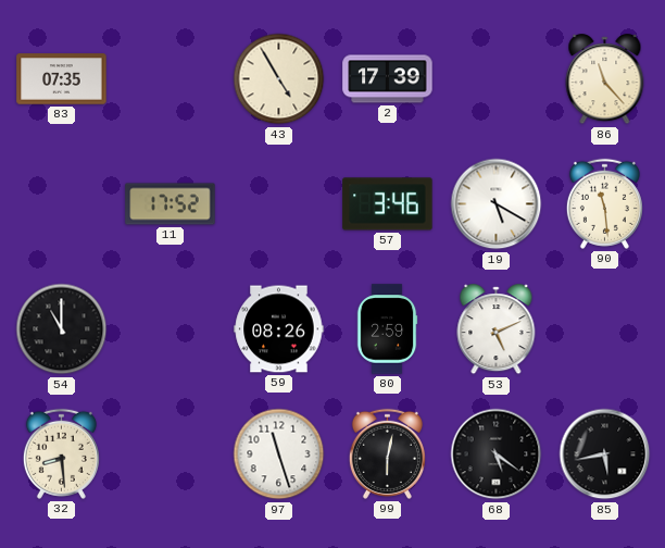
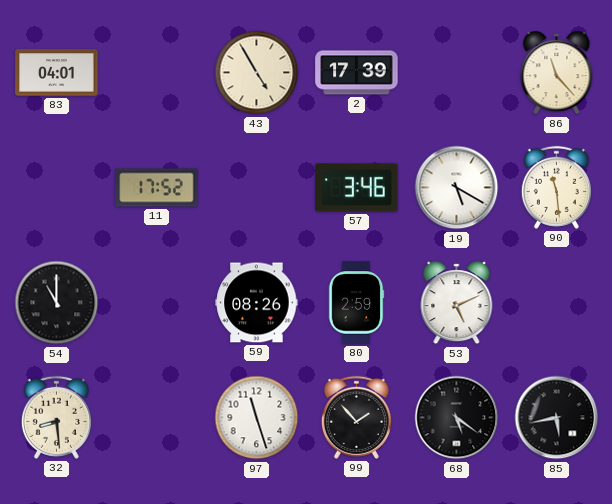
83: 07:35 -> 04:01
99: 6:02 -> 1:53
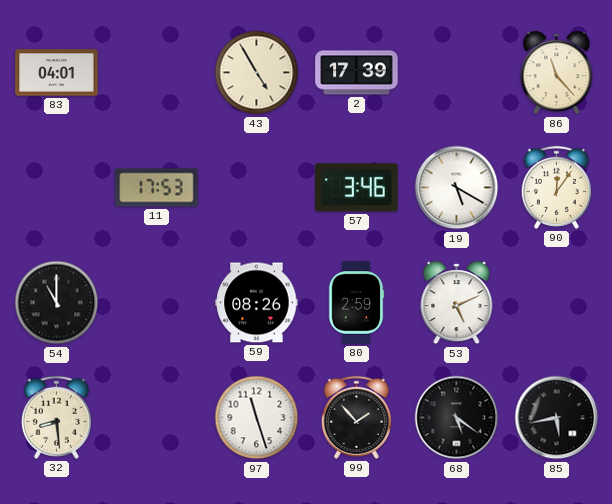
11: 17:52 -> 17:53
90: 11:29 -> 12:06
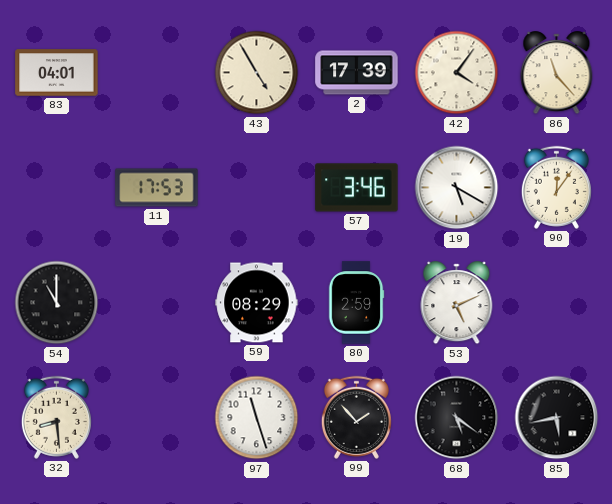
42: none -> 4:06
59: 08:26 -> 08:29
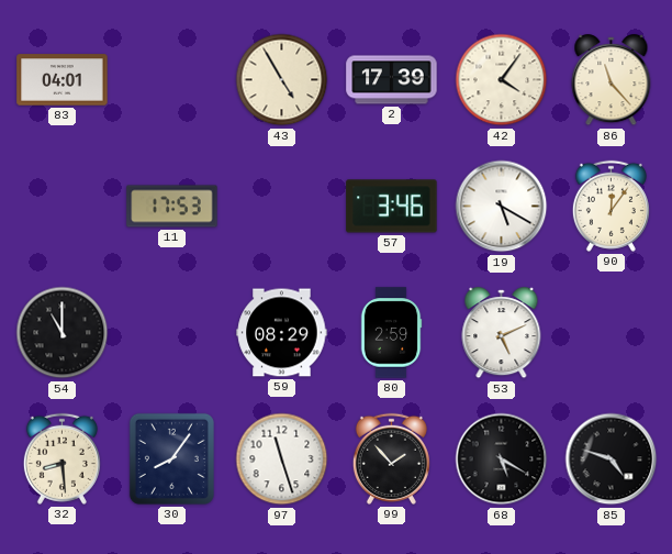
30: none -> 8:06
68: 5:21 -> 5:20
85: 5:43 -> 4:48
